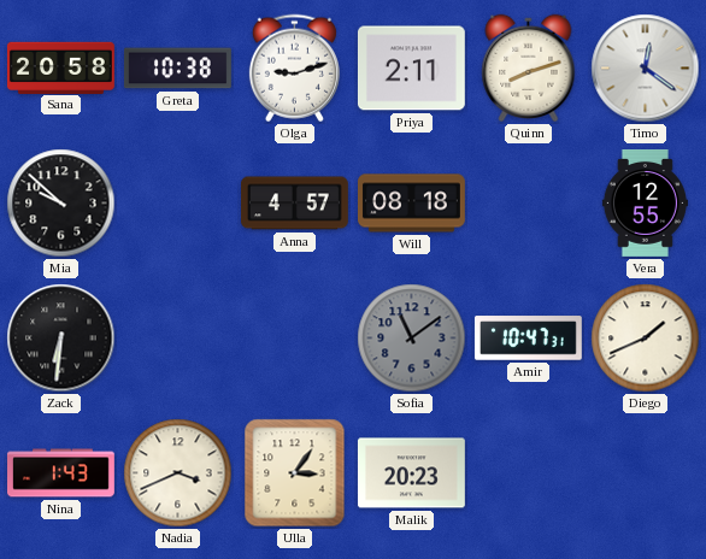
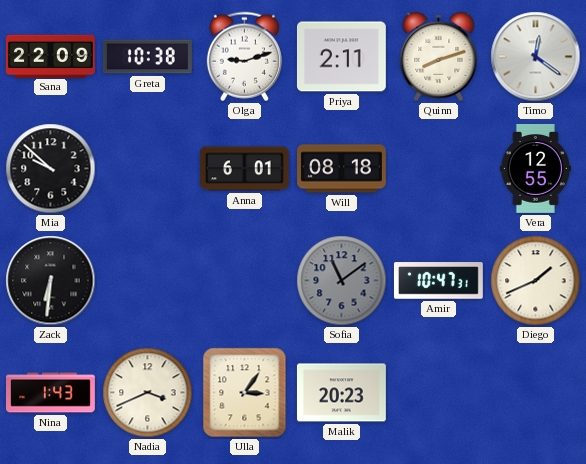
Sana: 20:58 -> 22:09
Anna: 4:57 -> 6:01
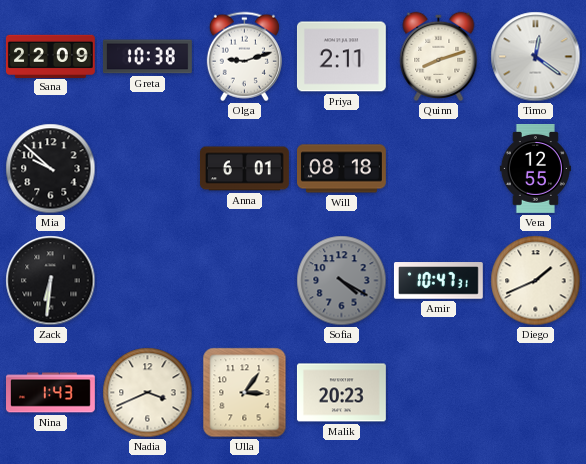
Sofia: 11:09 -> 4:20
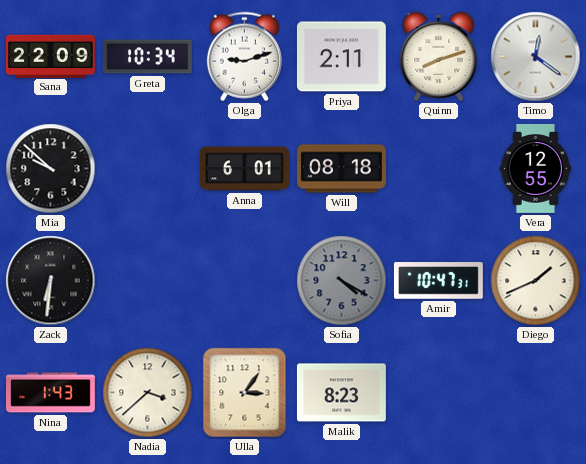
Greta: 10:38 -> 10:34
Nadia: 3:41 -> 3:38
Malik: 20:23 -> 8:23
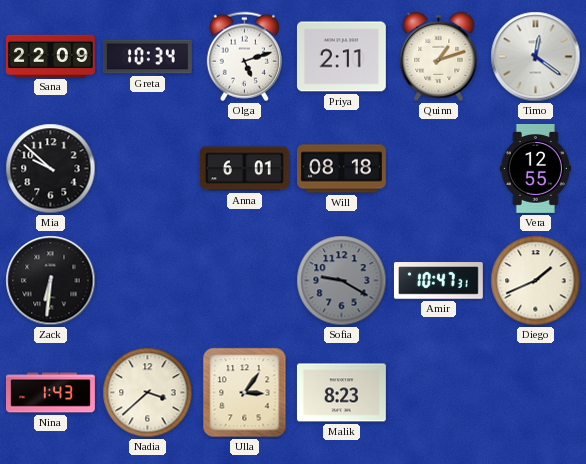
Olga: 9:12 -> 5:12
Quinn: 8:12 -> 1:12
Sofia: 4:20 -> 9:20
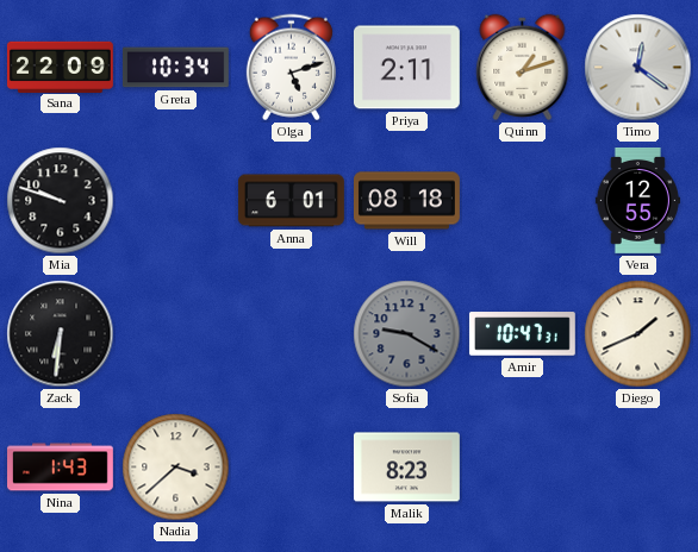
Mia: 9:52 -> 9:48
Ulla: 3:06 -> none
